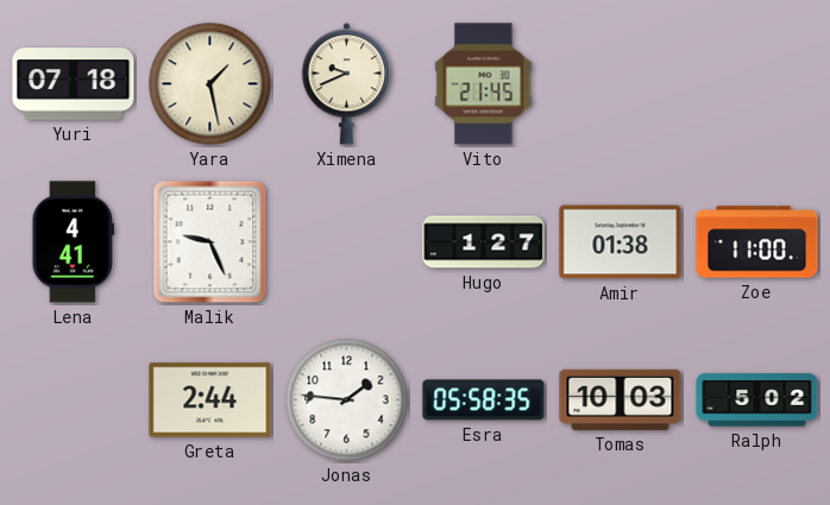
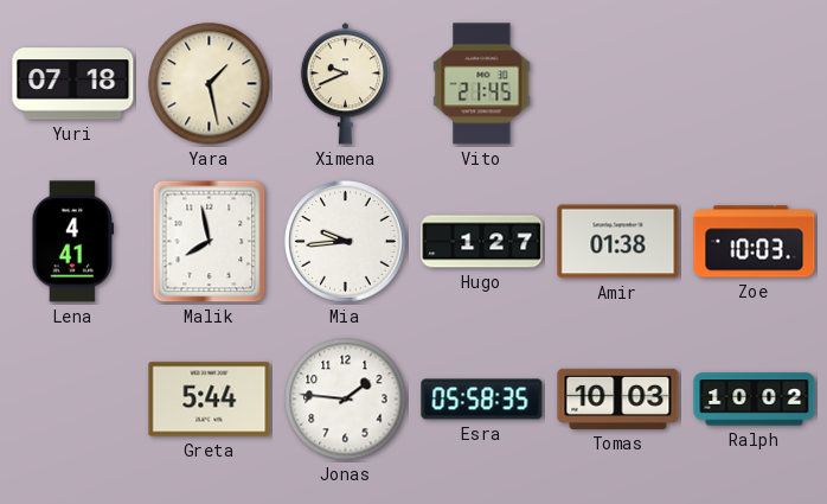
Malik: 9:26 -> 7:58
Mia: none -> 9:44
Zoe: 11:00 -> 10:03
Greta: 2:44 -> 5:44
Ralph: 5:02 -> 10:02
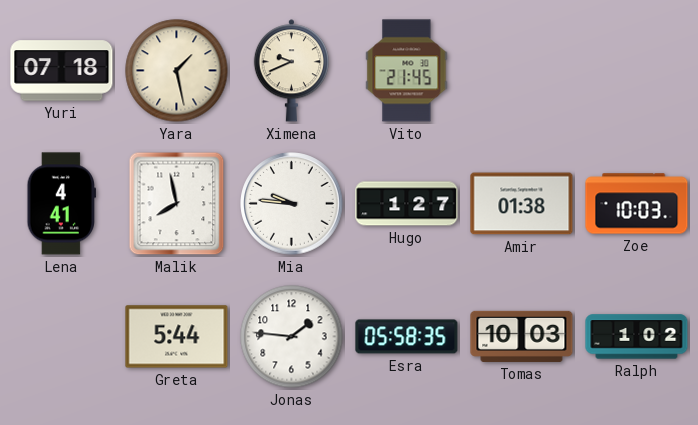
Mia: 9:44 -> 9:46
Ralph: 10:02 -> 1:02
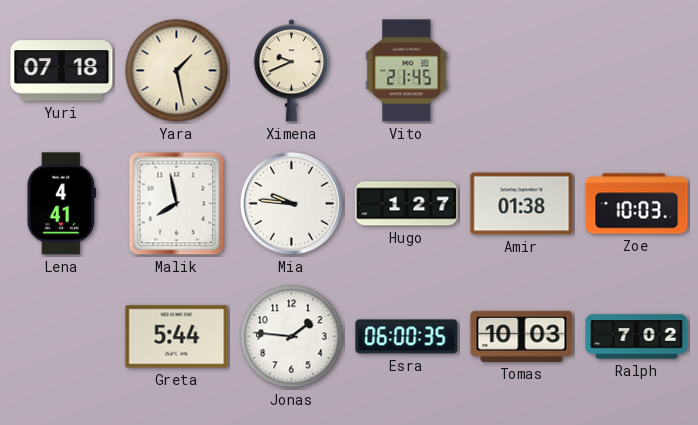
Esra: 05:58 -> 06:00
Ralph: 1:02 -> 7:02
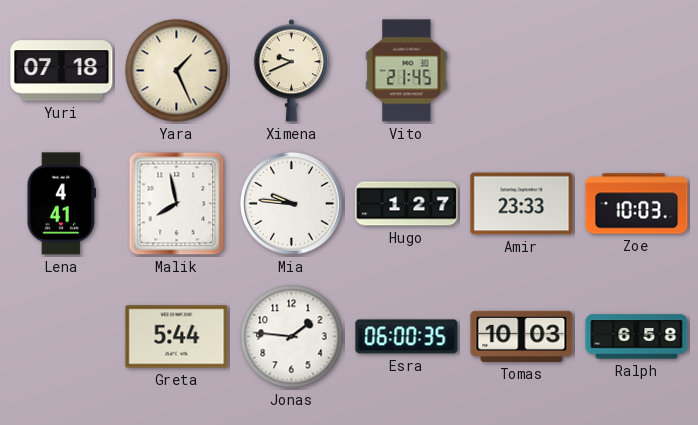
Yara: 1:28 -> 1:26
Amir: 01:38 -> 23:33
Ralph: 7:02 -> 6:58
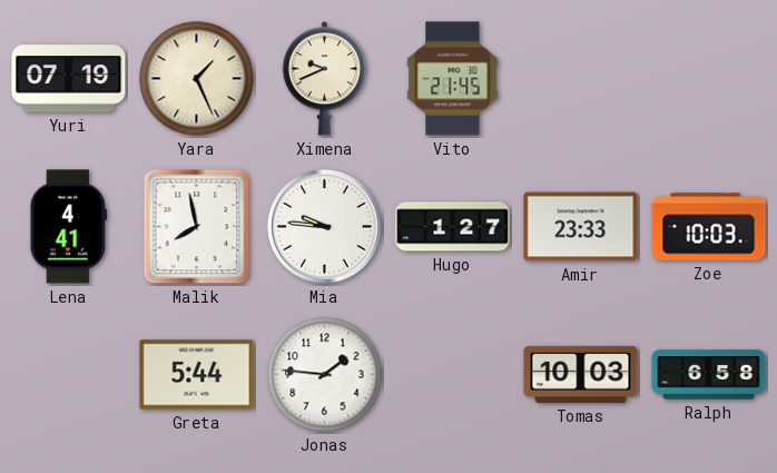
Yuri: 07:18 -> 07:19
Esra: 06:00 -> none
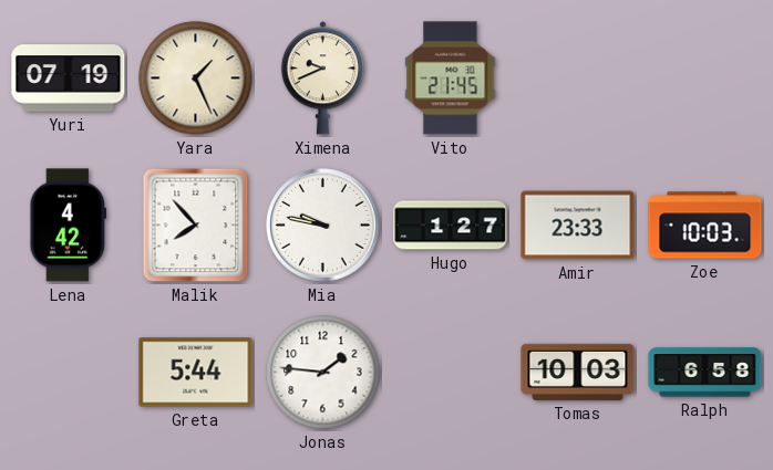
Lena: 4:41 -> 4:42
Malik: 7:58 -> 7:53
Mia: 9:46 -> 9:47
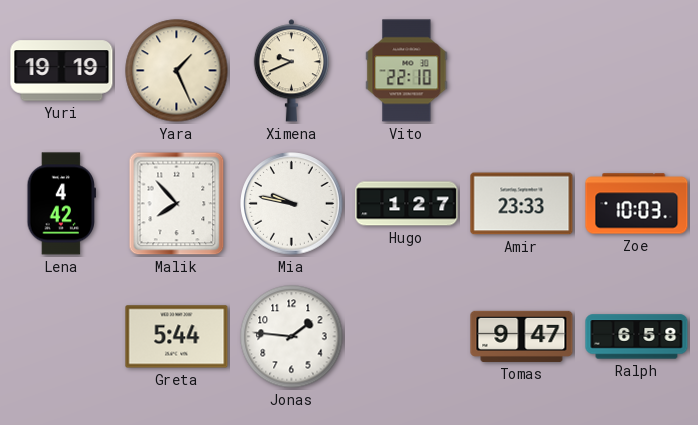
Yuri: 07:19 -> 19:19
Vito: 21:45 -> 22:10
Tomas: 10:03 -> 9:47
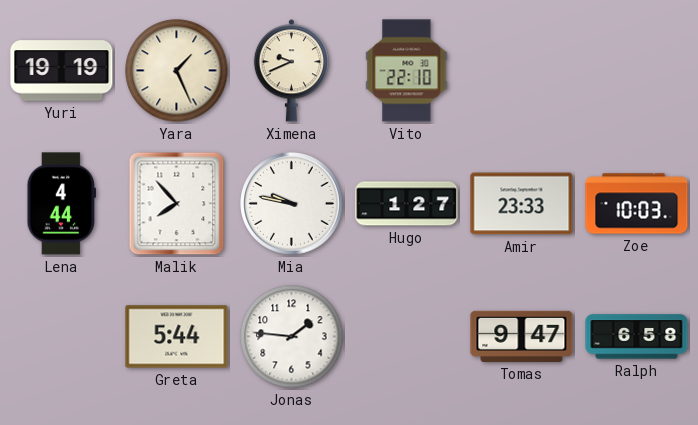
Lena: 4:42 -> 4:44
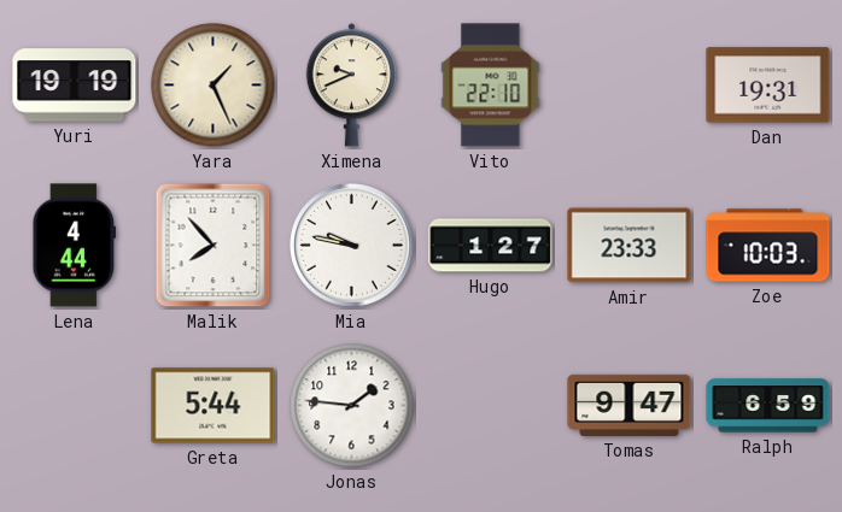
Dan: none -> 19:31
Ralph: 6:58 -> 6:59
